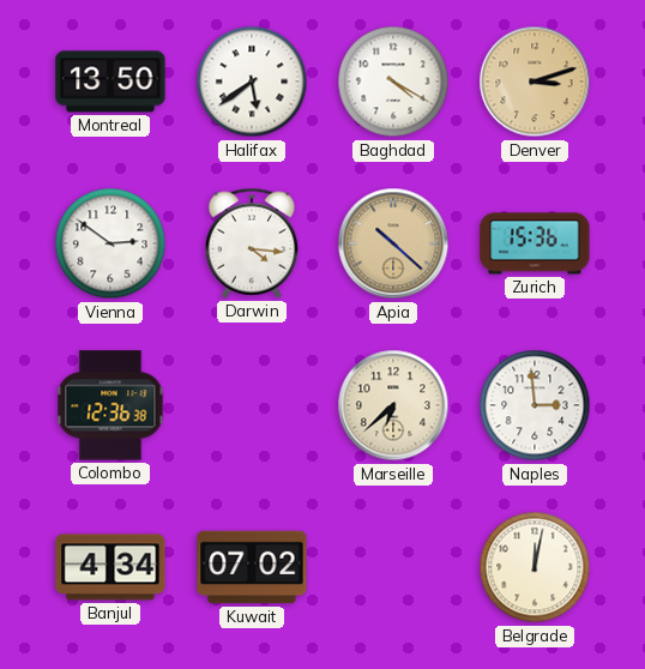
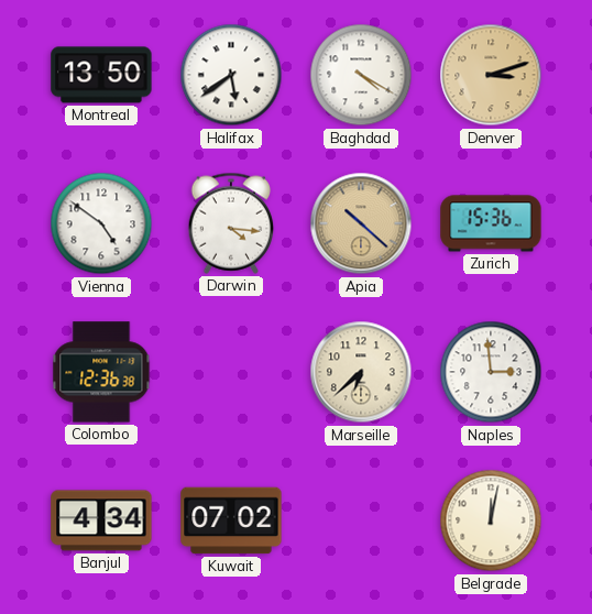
Vienna: 2:51 -> 4:51
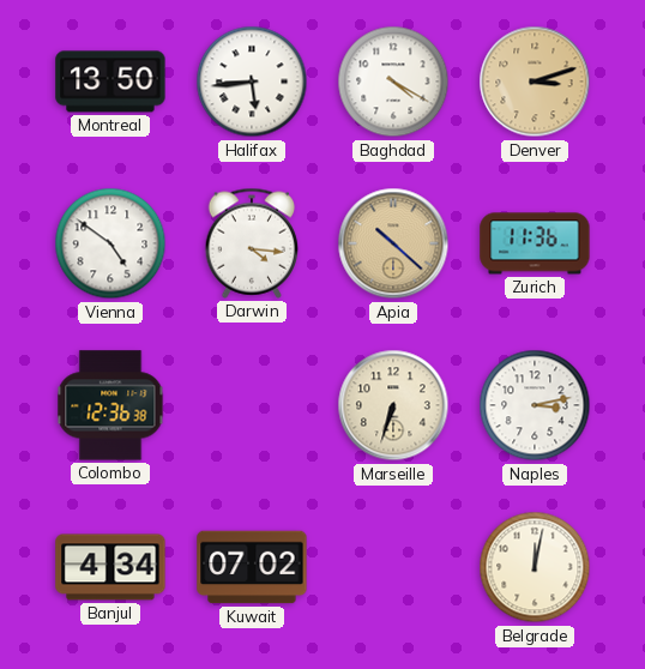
Halifax: 5:39 -> 5:44
Zurich: 15:36 -> 11:36
Marseille: 6:38 -> 6:33
Naples: 2:59 -> 3:13
